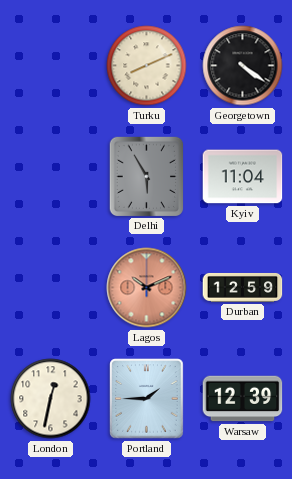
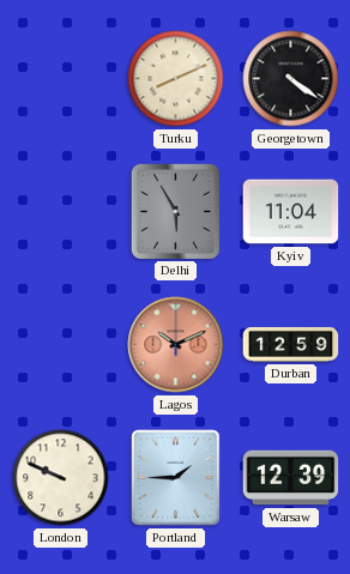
London: 12:32 -> 9:49
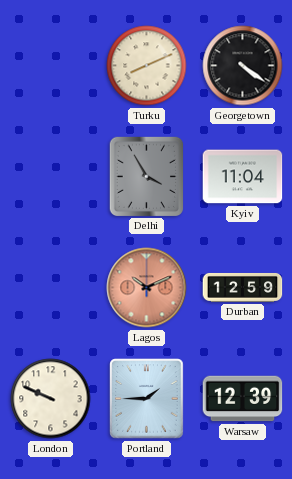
Delhi: 5:55 -> 3:55
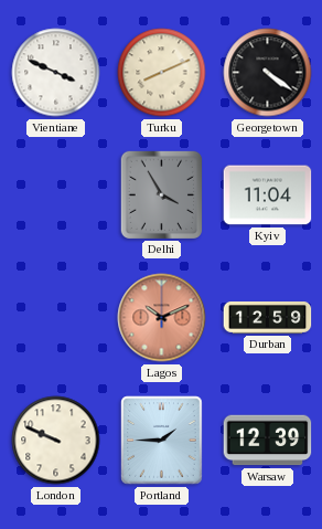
Vientiane: none -> 3:49
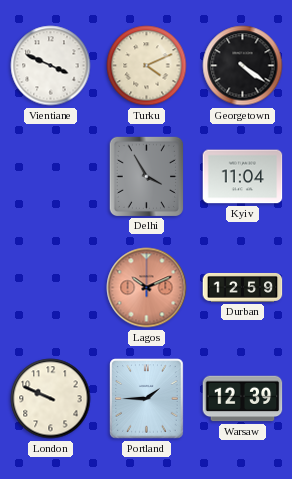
Turku: 8:11 -> 4:11
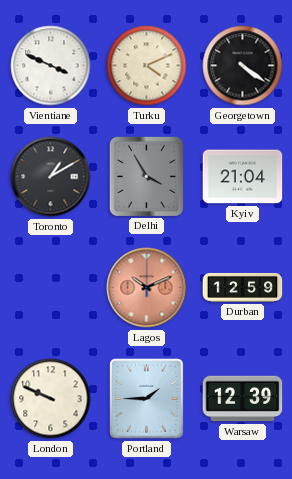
Toronto: none -> 1:10
Kyiv: 11:04 -> 21:04
